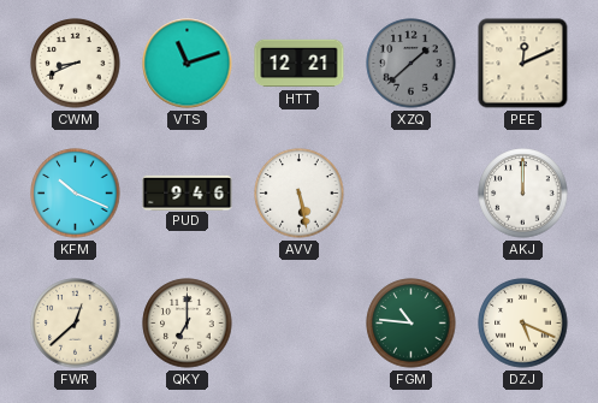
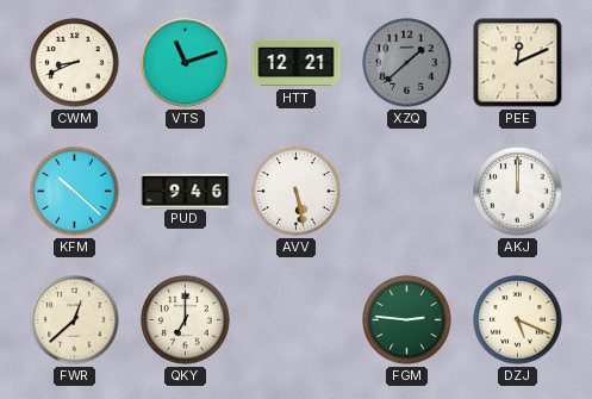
KFM: 10:19 -> 10:22
FGM: 10:46 -> 2:46
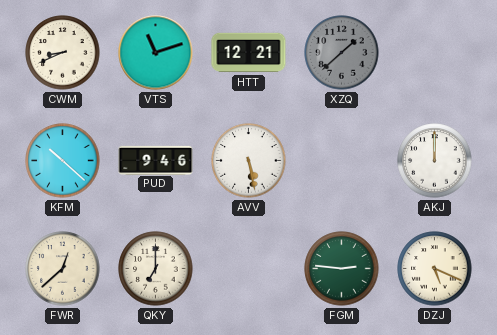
PEE: 12:11 -> none
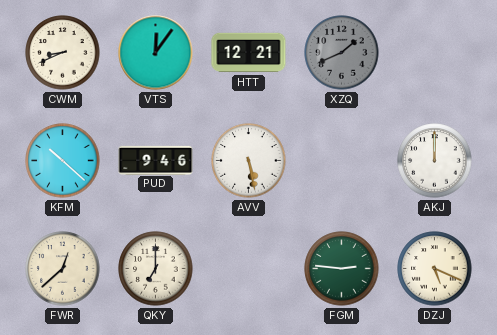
VTS: 11:12 -> 12:06
XZQ: 1:38 -> 1:41
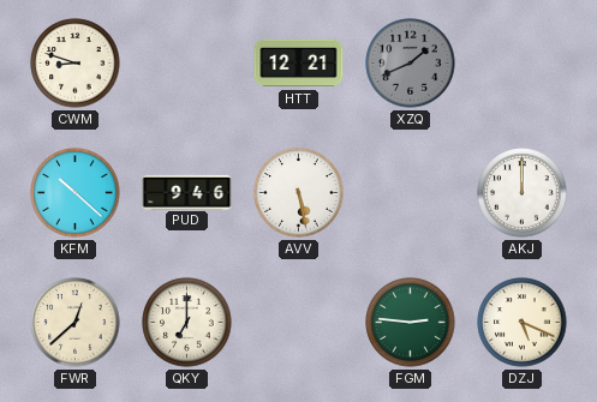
CWM: 8:41 -> 8:48
VTS: 12:06 -> none
